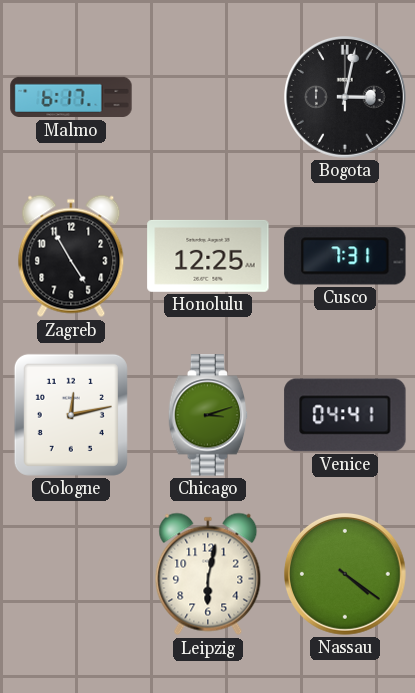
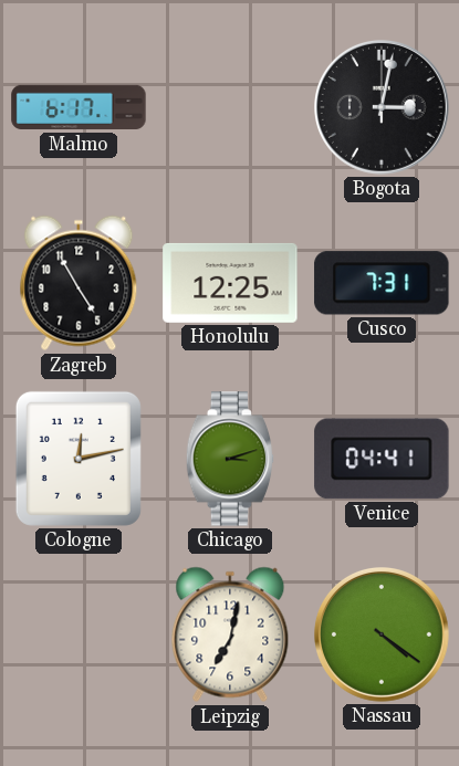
Leipzig: 6:02 -> 7:02
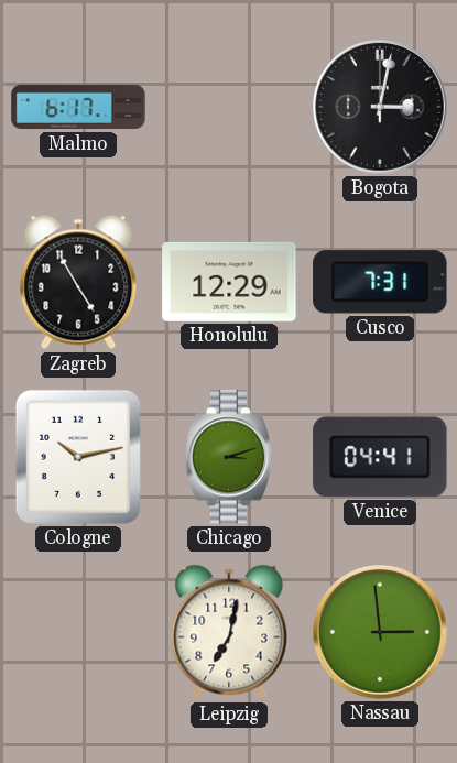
Honolulu: 12:25 -> 12:29
Cologne: 12:13 -> 10:13
Nassau: 4:21 -> 2:59
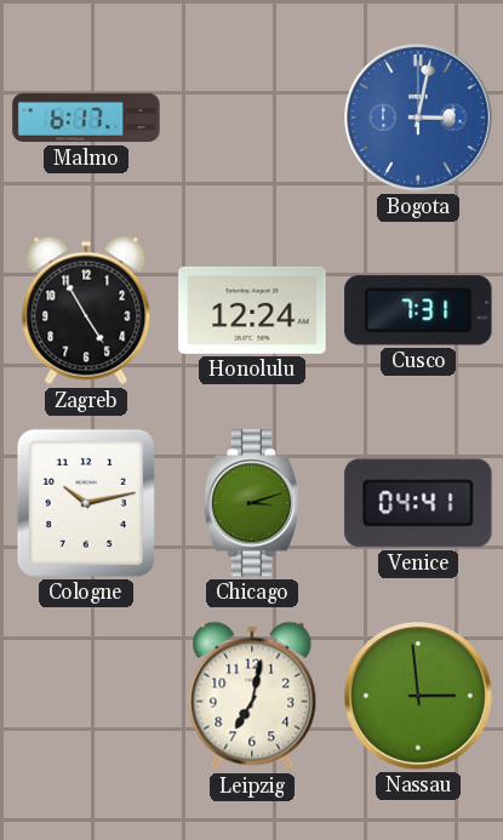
Bogota dial: black -> blue
Honolulu: 12:29 -> 12:24
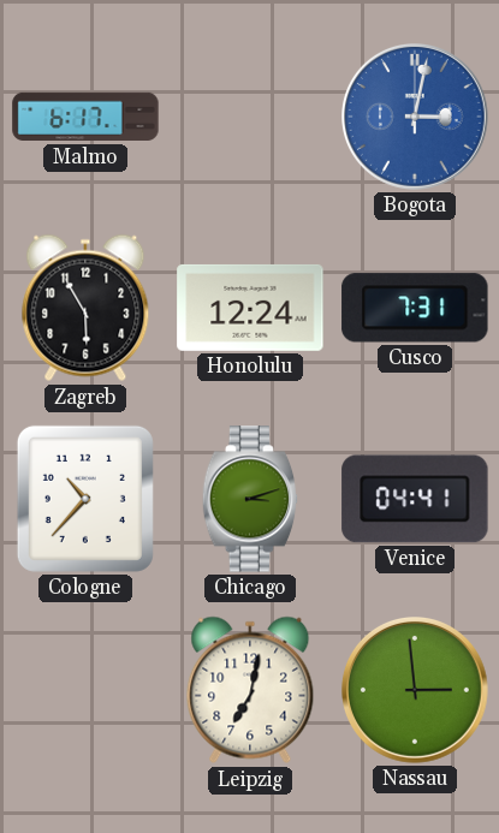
Zagreb: 4:55 -> 5:55
Cologne: 10:13 -> 10:37
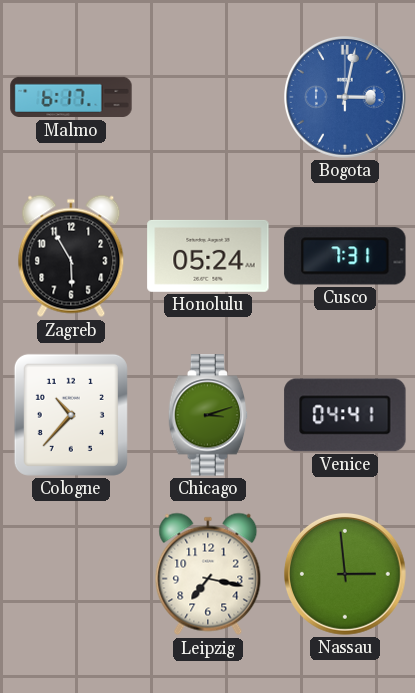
Honolulu: 12:24 -> 05:24
Leipzig: 7:02 -> 7:17
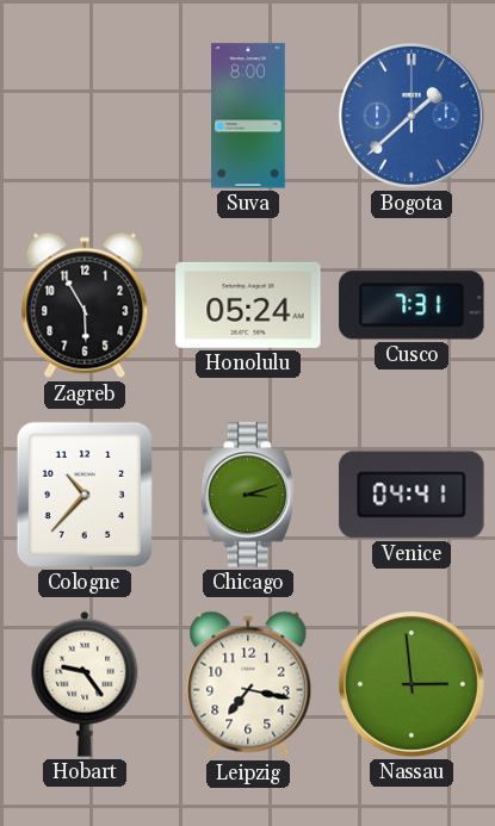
Malmo: 6:17 -> none
Suva: none -> 8:00
Bogota: 3:02 -> 1:38
Hobart: none -> 9:24
